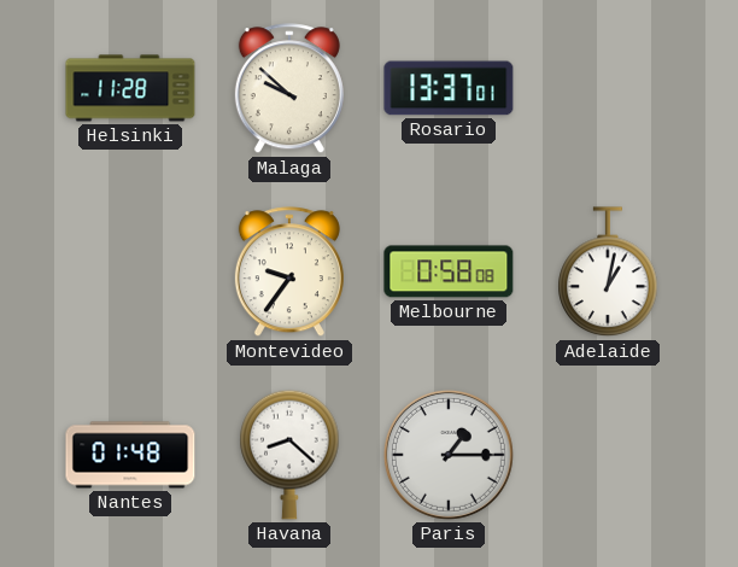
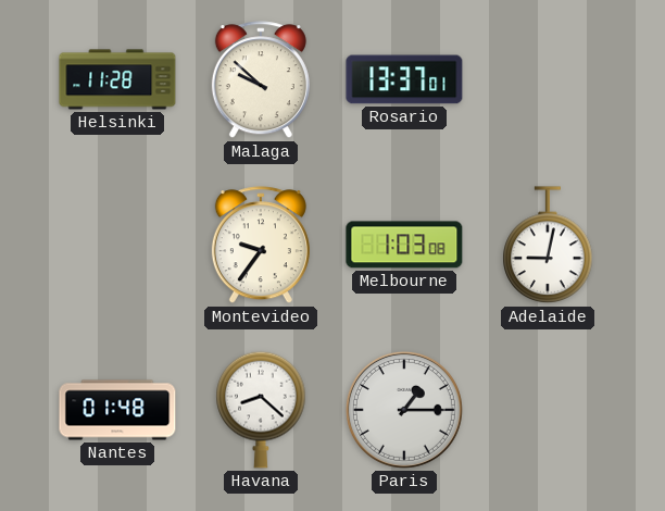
Melbourne: 0:58 -> 1:03
Adelaide: 1:02 -> 9:02
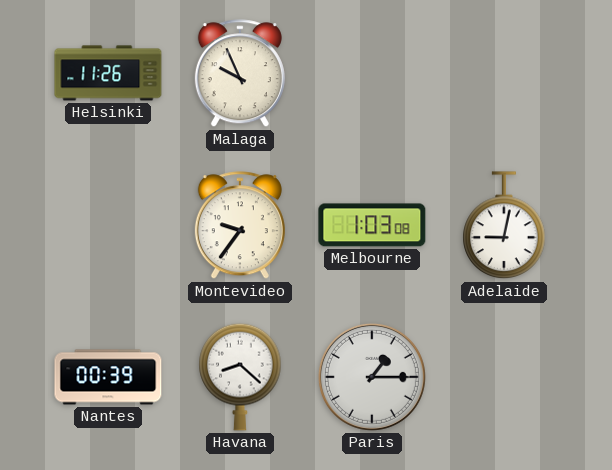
Helsinki: 11:28 -> 11:26
Malaga: 9:52 -> 9:56
Rosario: 13:37 -> none
Nantes: 01:48 -> 00:39
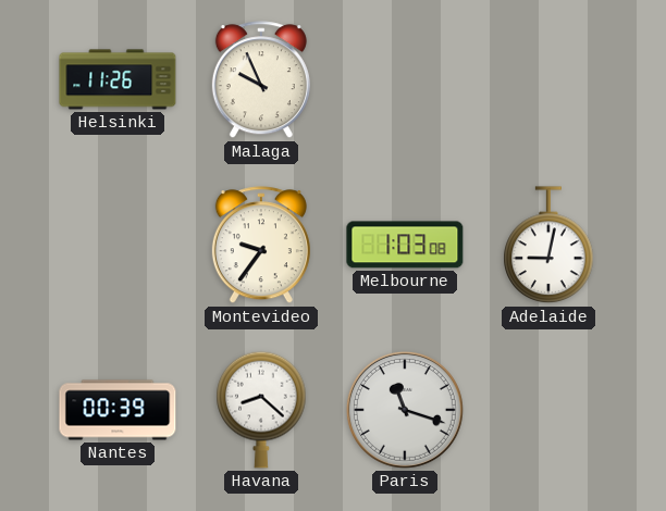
Paris: 1:15 -> 11:18
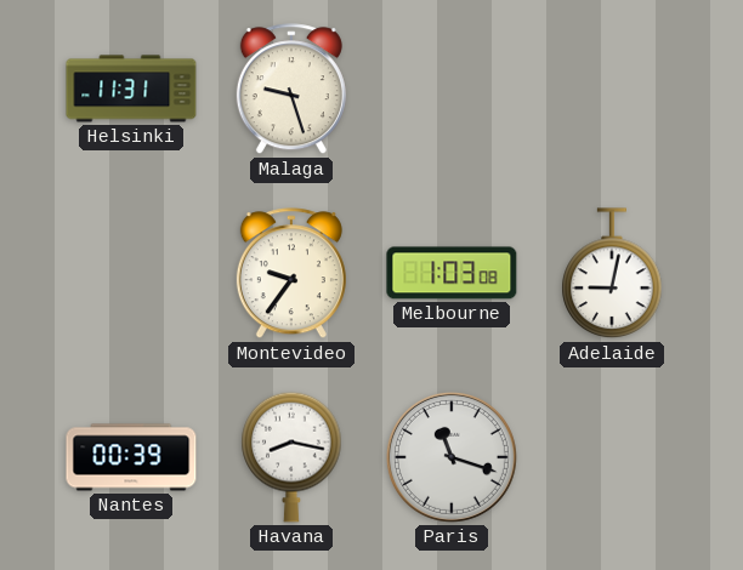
Helsinki: 11:26 -> 11:31
Malaga: 9:56 -> 9:27
Havana: 8:22 -> 8:17
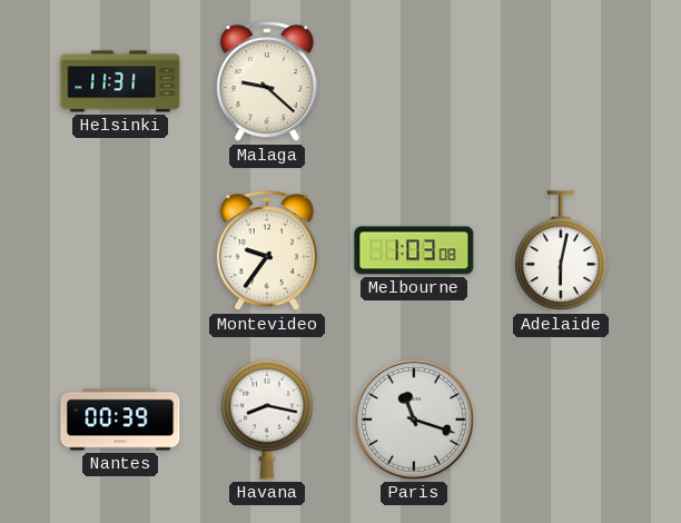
Malaga: 9:27 -> 9:22
Adelaide: 9:02 -> 6:02
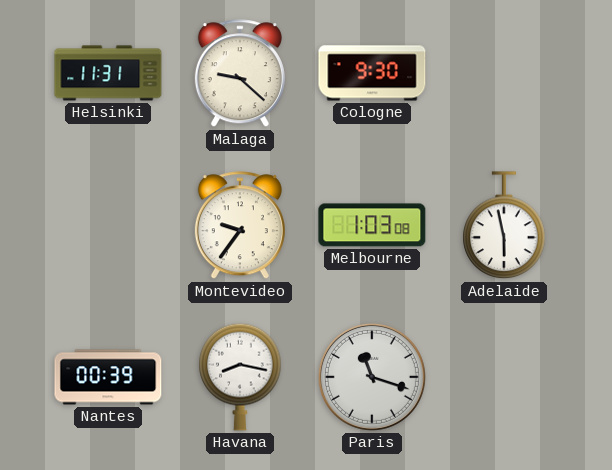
Cologne: none -> 9:30
Adelaide: 6:02 -> 5:58
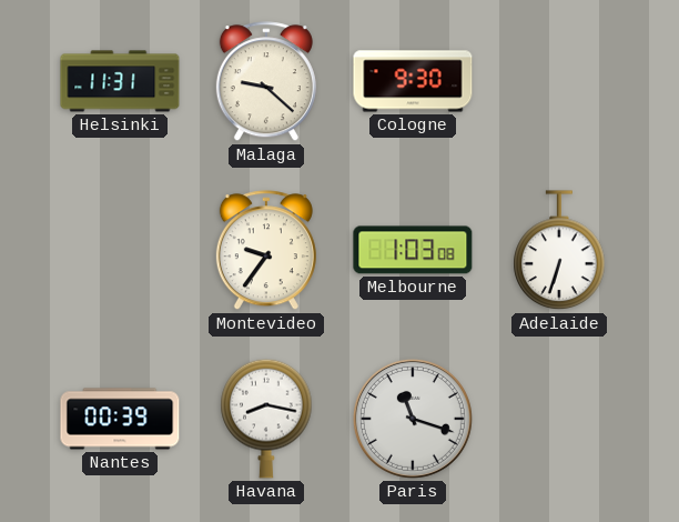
Adelaide: 5:58 -> 6:33
